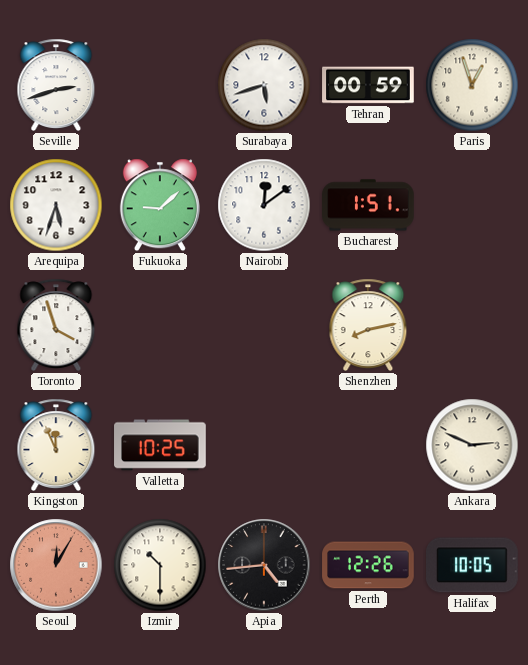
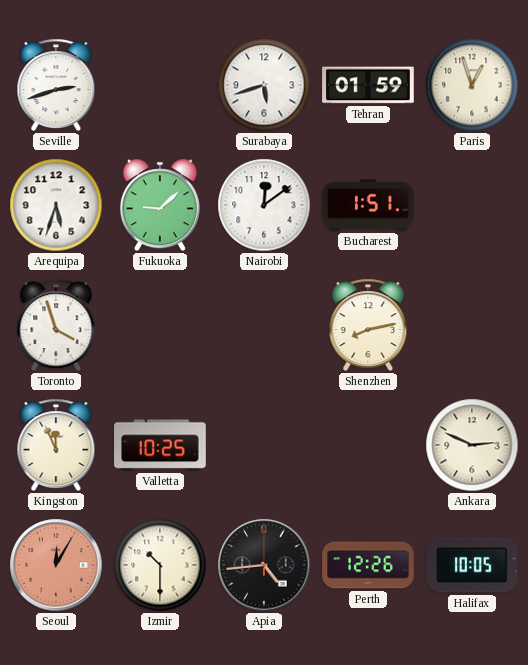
Tehran: 00:59 -> 01:59
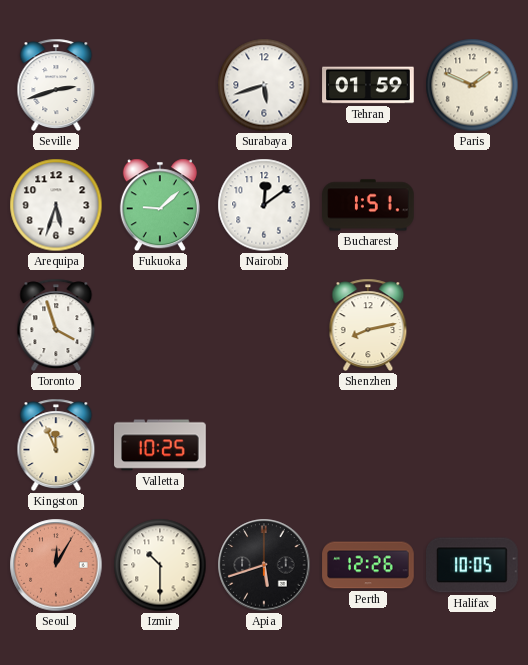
Paris: 12:57 -> 1:49
Ankara: 2:49 -> none
Apia: 4:44 -> 5:42
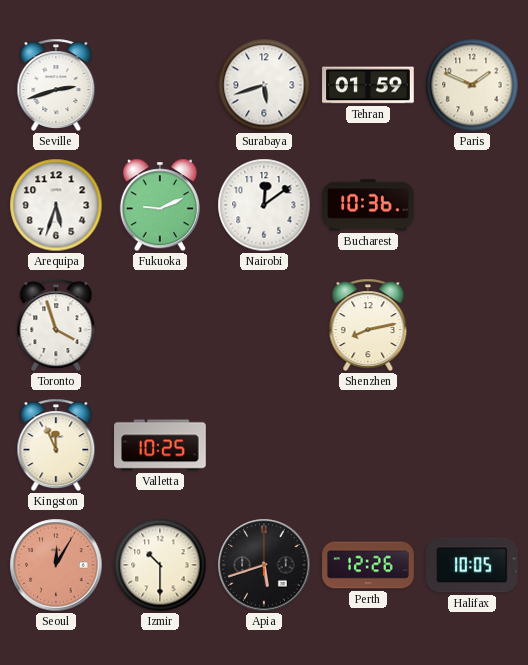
Fukuoka: 9:08 -> 9:11
Bucharest: 1:51 -> 10:36
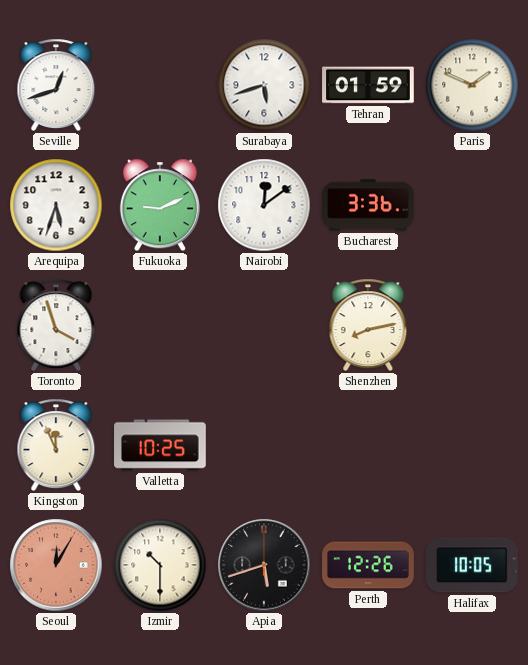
Seville: 2:42 -> 12:42
Bucharest: 10:36 -> 3:36
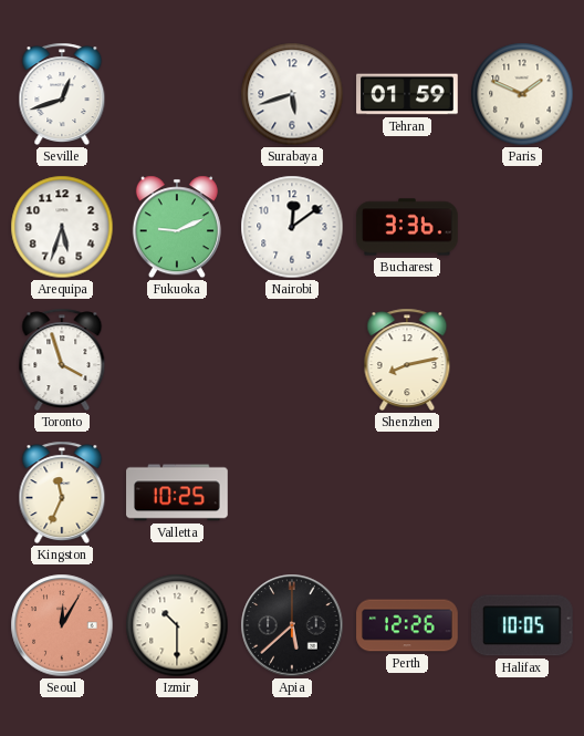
Kingston: 11:56 -> 11:34
Apia: 5:42 -> 5:38
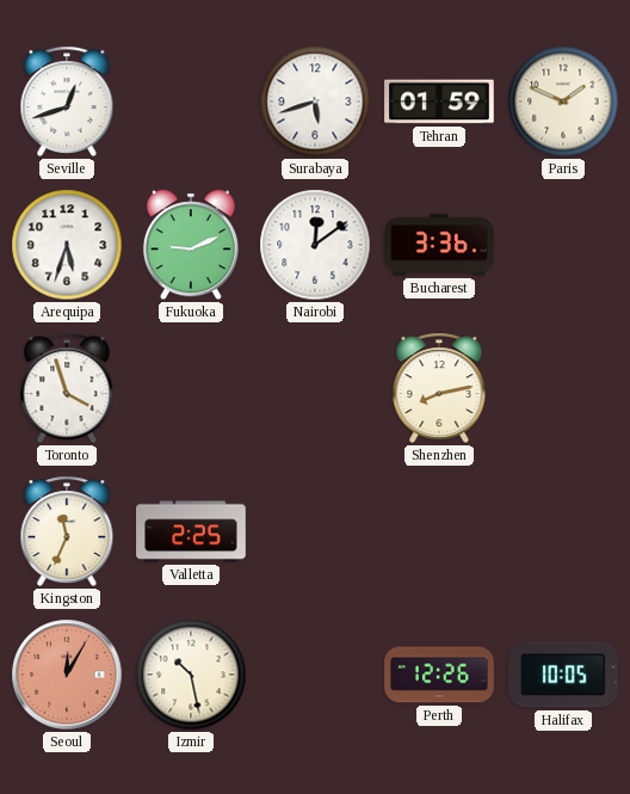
Valletta: 10:25 -> 2:25
Izmir: 10:30 -> 10:28
Apia: 5:38 -> none
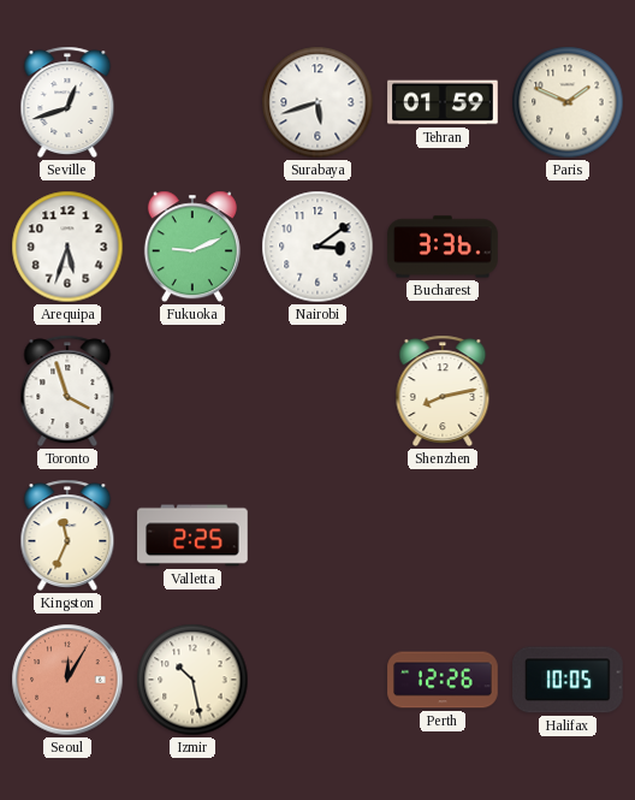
Nairobi: 12:09 -> 3:09
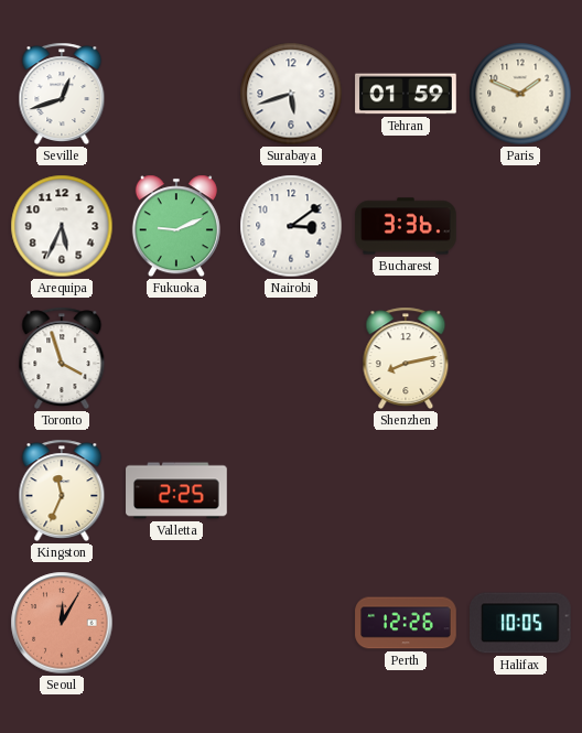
Arequipa: 5:33 -> 5:34
Izmir: 10:28 -> none
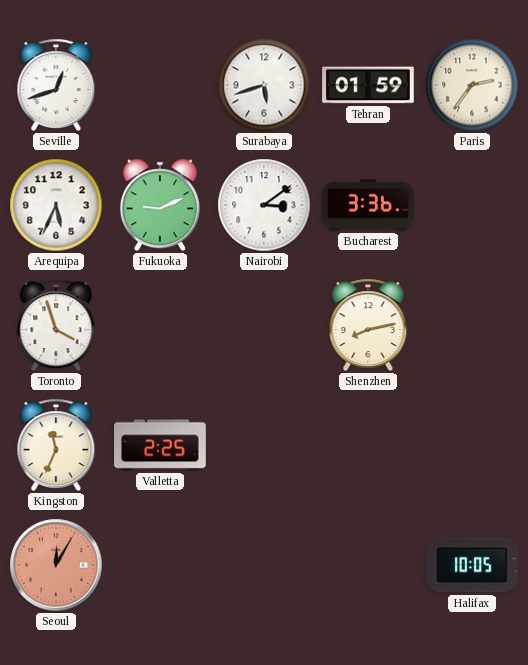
Paris: 1:49 -> 2:36
Perth: 12:26 -> none
